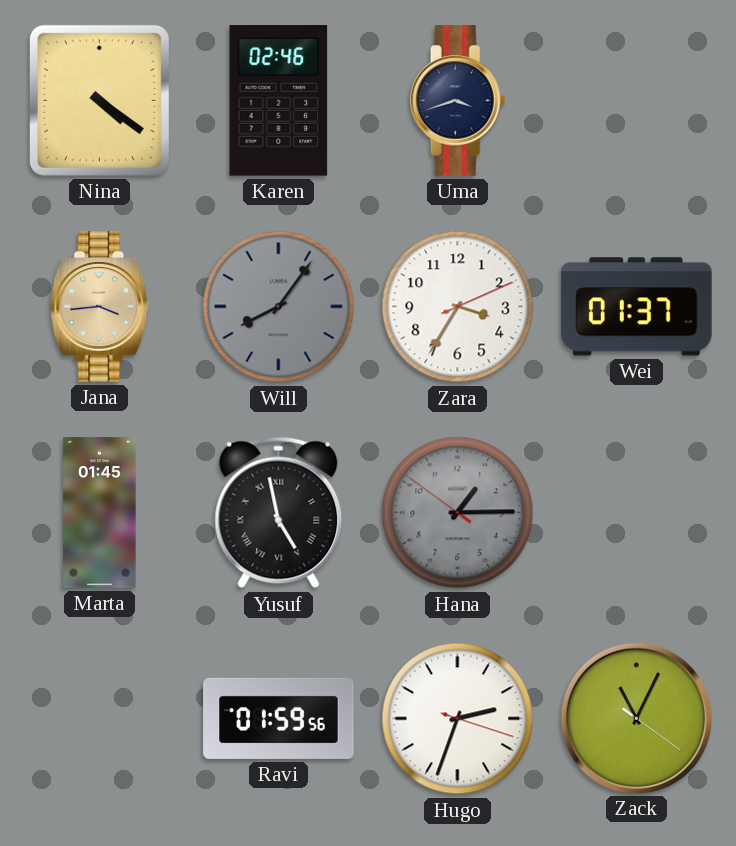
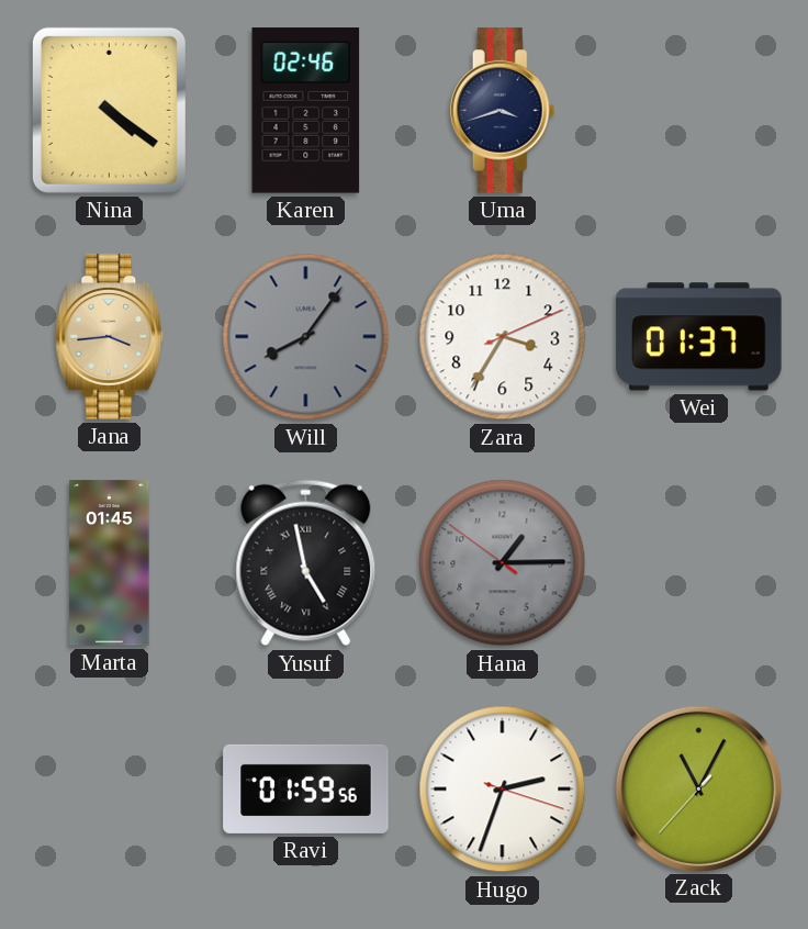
Zack: 11:04:21 -> 11:04:37
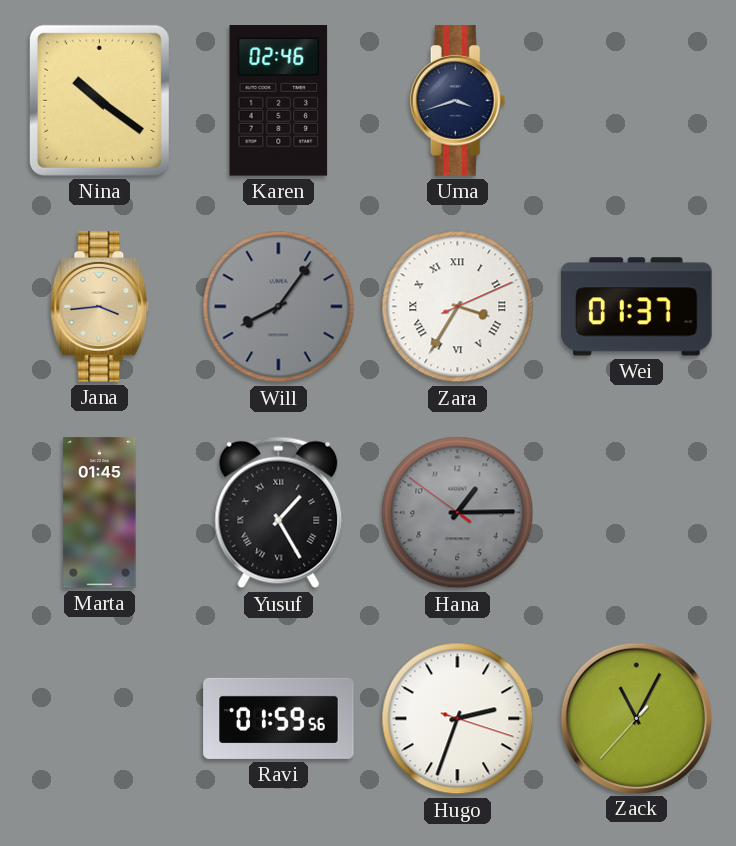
Nina: 4:21 -> 10:21
Zara numerals: Arabic -> Roman
Yusuf: 4:58 -> 1:25
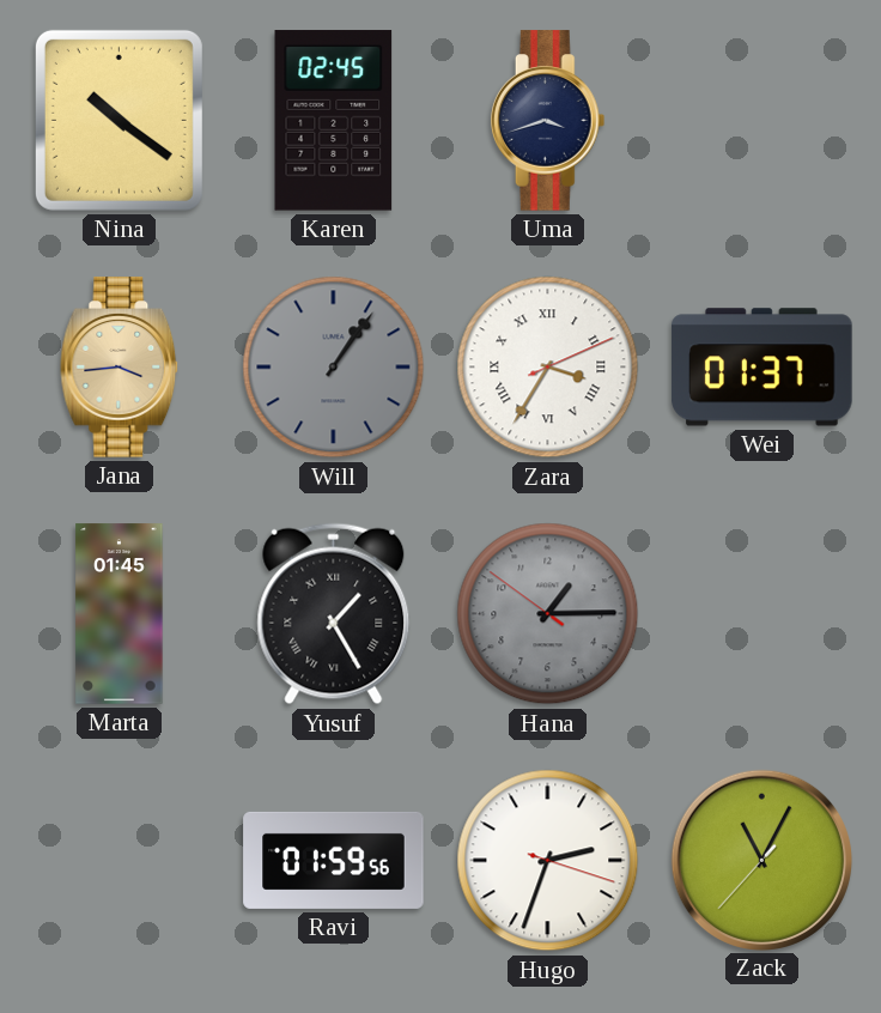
Karen: 02:46 -> 02:45
Will: 8:06 -> 1:06
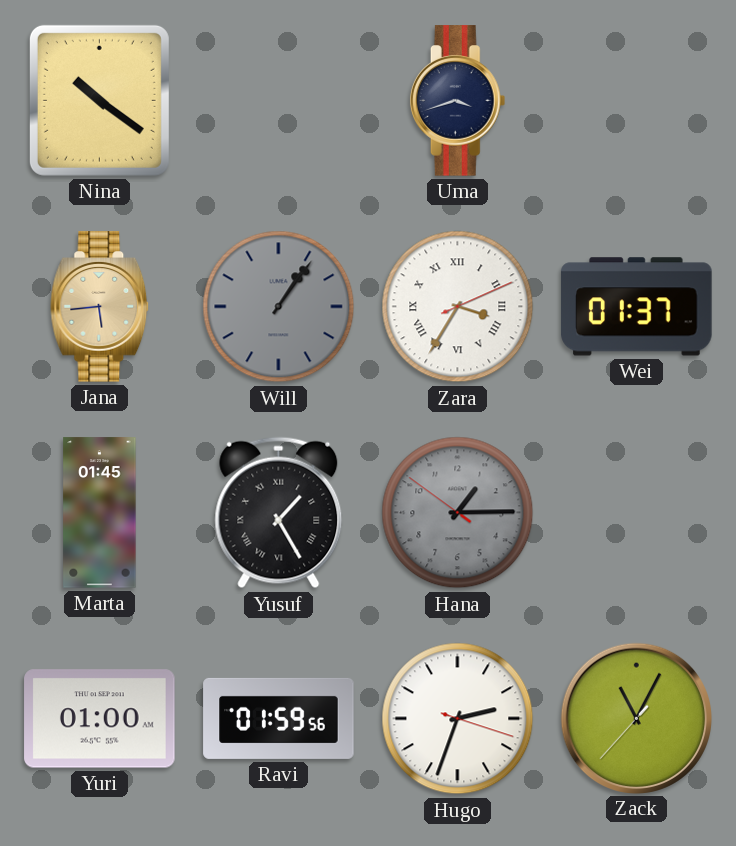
Karen: 02:45 -> none
Jana: 3:44 -> 5:44
Yuri: none -> 01:00
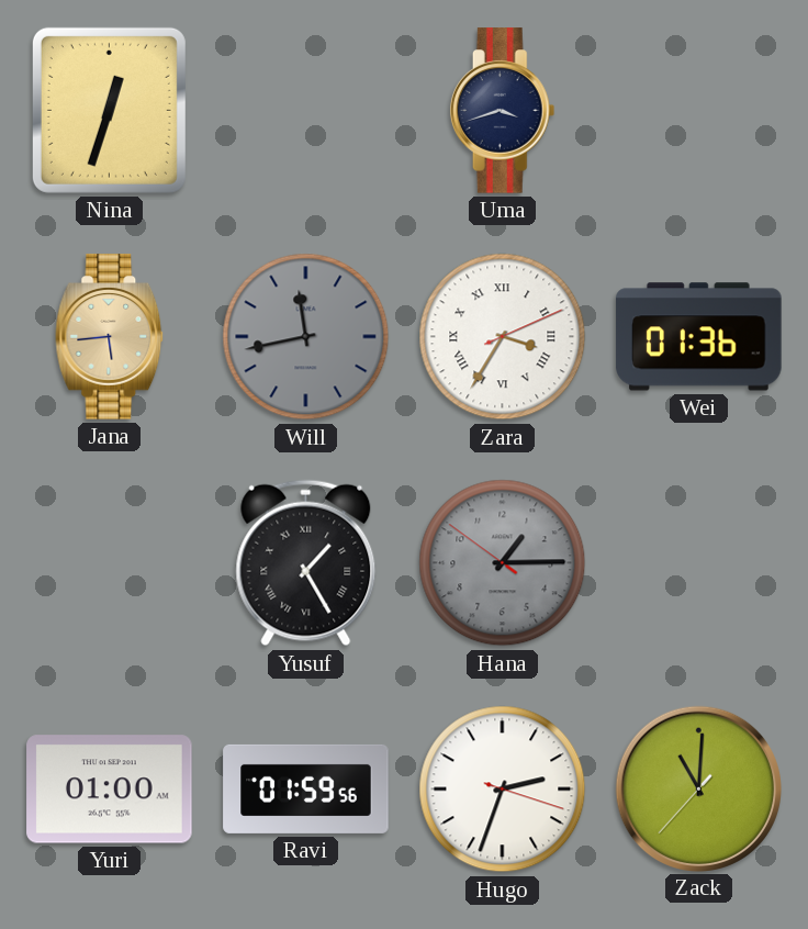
Nina: 10:21 -> 12:33
Will: 1:06 -> 11:43
Wei: 01:37 -> 01:36
Marta: 01:45 -> none
Zack: 11:04 -> 11:00
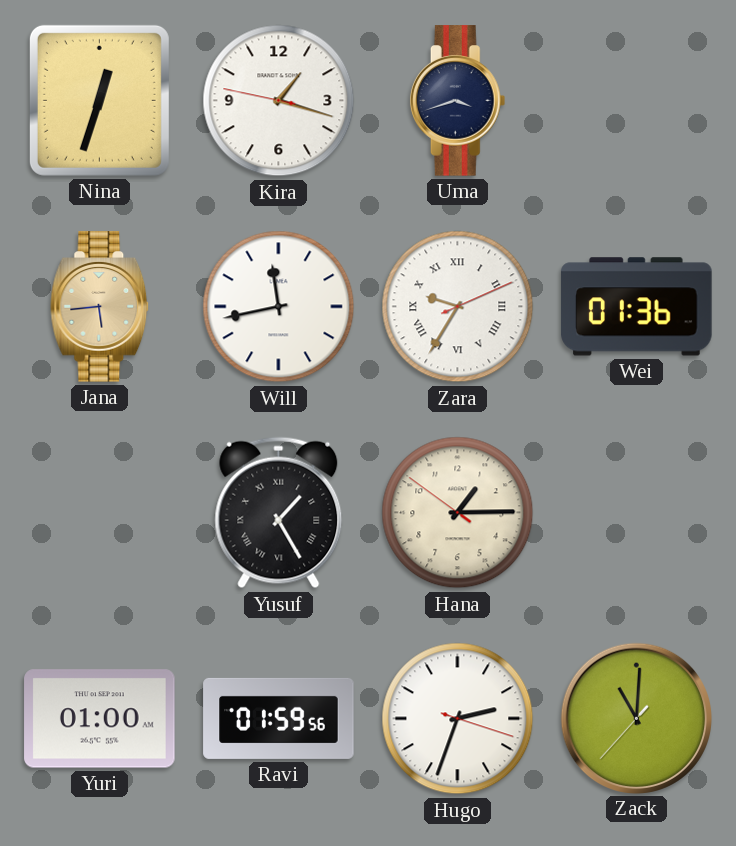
Kira: none -> 1:17
Will dial: grey -> white
Zara: 3:35 -> 9:35
Hana dial: grey -> cream
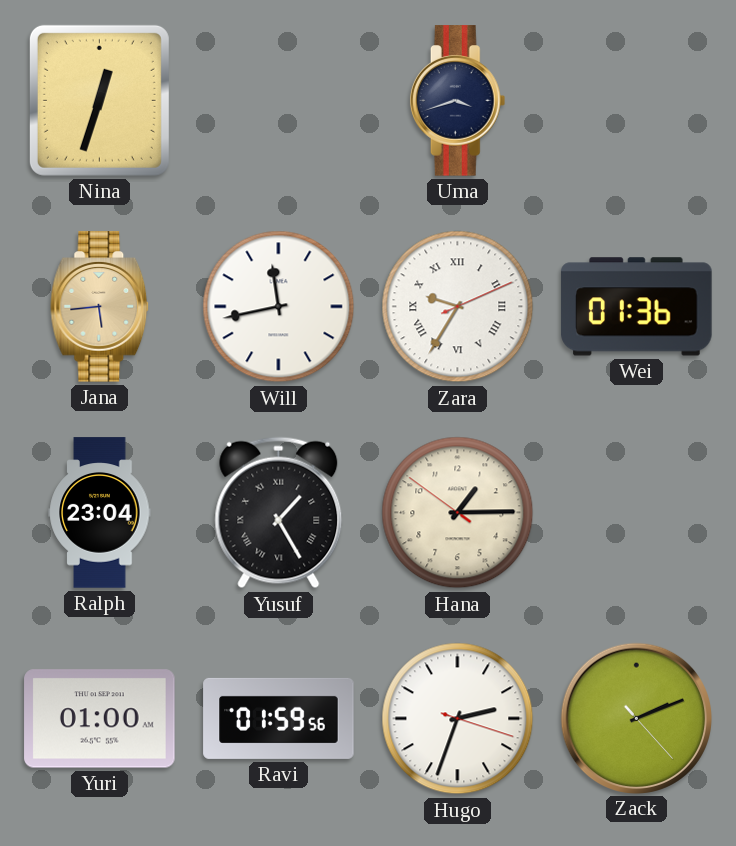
Kira: 1:17 -> none
Ralph: none -> 23:04
Zack: 11:00 -> 2:11
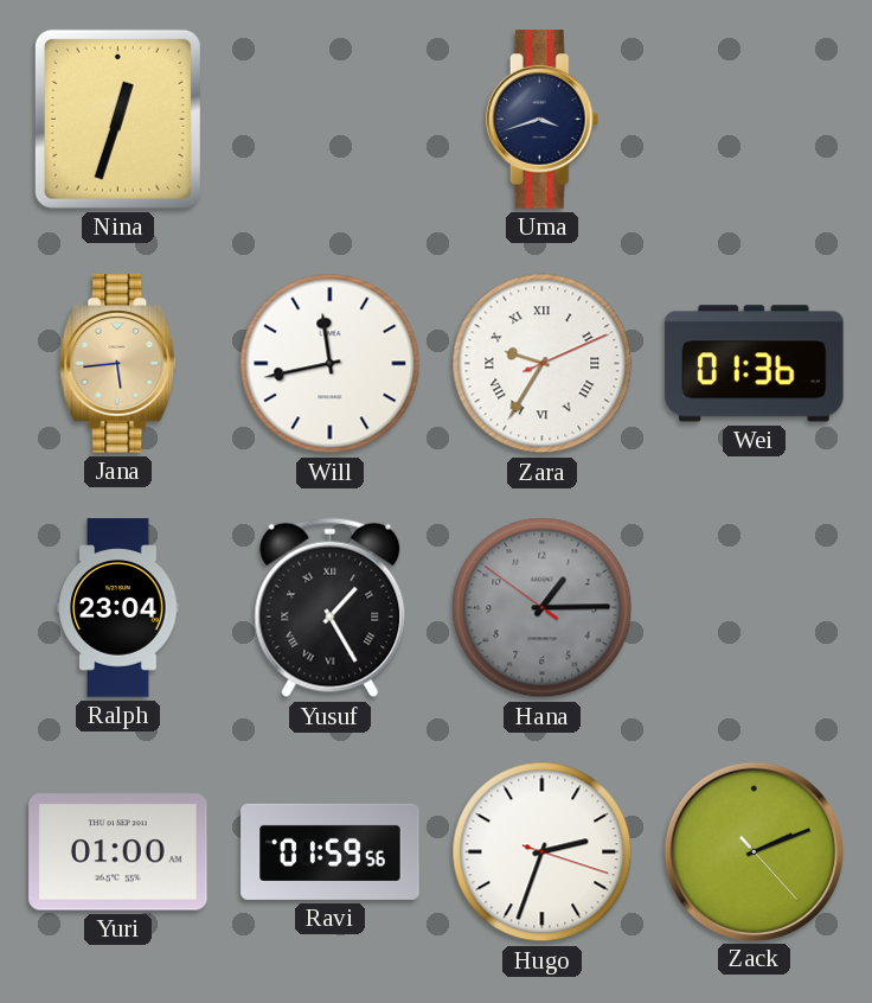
Hana dial: cream -> grey
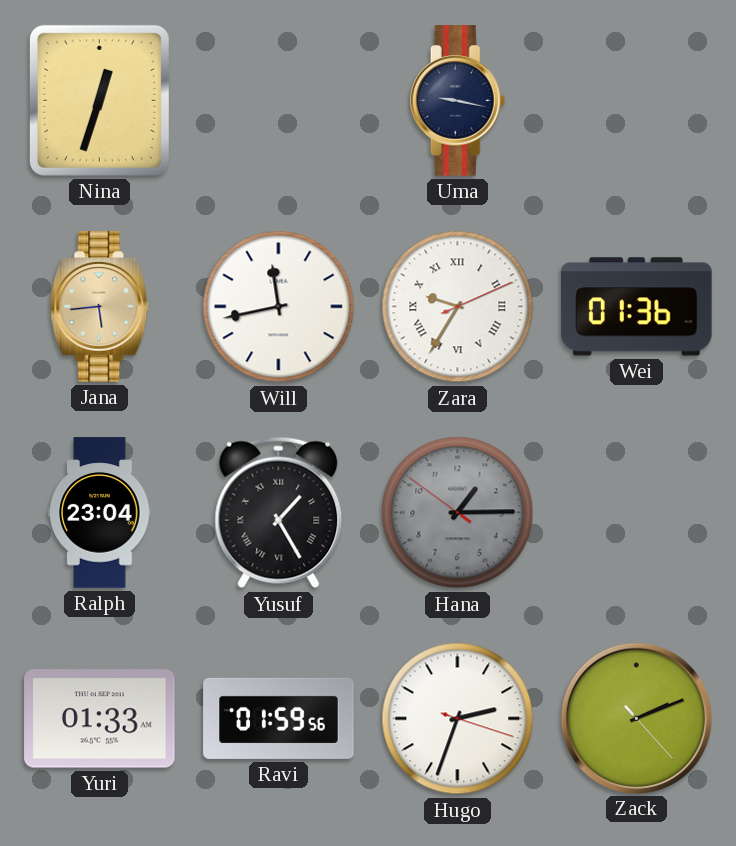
Uma: 3:42 -> 9:17
Yuri: 01:00 -> 01:33
